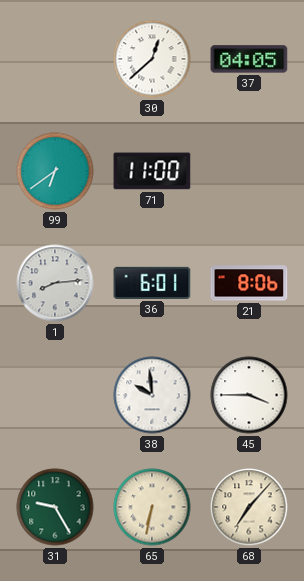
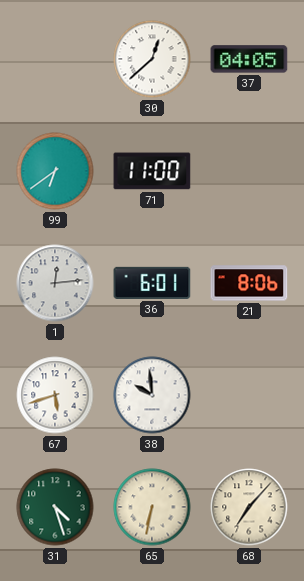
1: 8:14 -> 12:14
67: none -> 5:42
45: 3:45 -> none
31: 9:25 -> 4:27
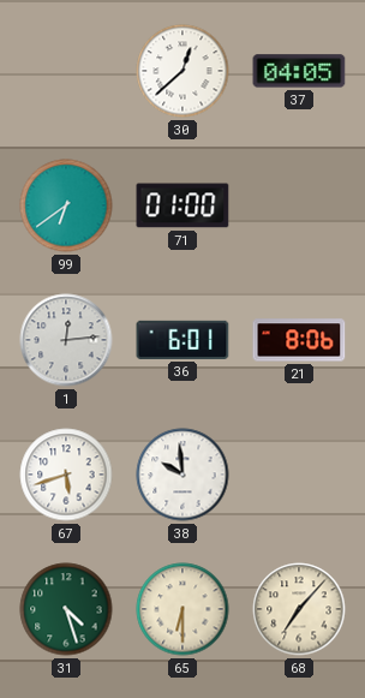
71: 11:00 -> 01:00
65: 6:32 -> 6:30
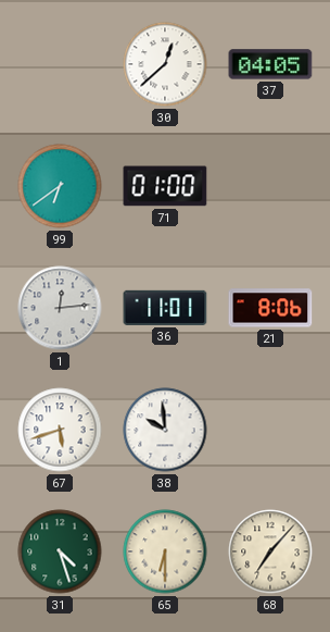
36: 6:01 -> 11:01
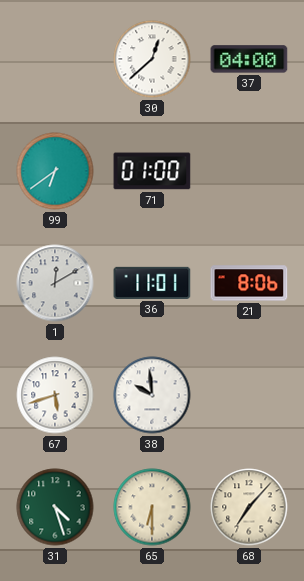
37: 04:05 -> 04:00
1: 12:14 -> 12:10
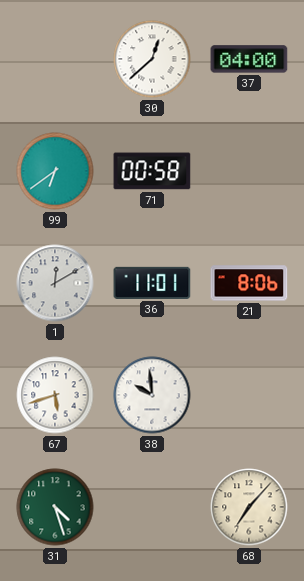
71: 01:00 -> 00:58
65: 6:30 -> none
